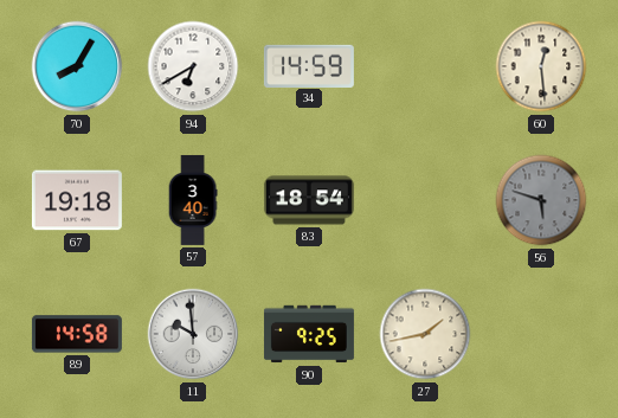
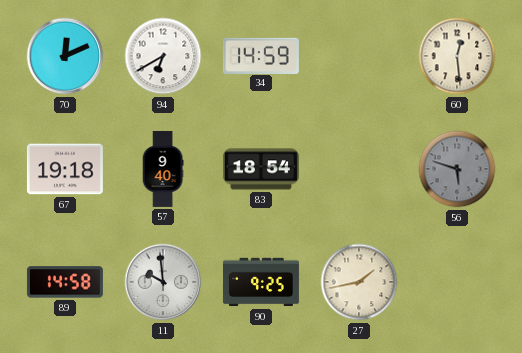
70: 8:05 -> 12:11
57: 3:40 -> 9:40
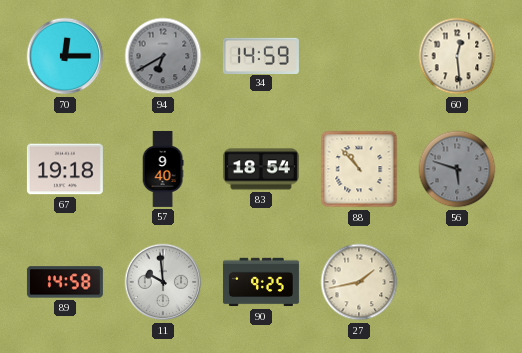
70: 12:11 -> 12:15
94 dial: white -> grey
88: none -> 10:53
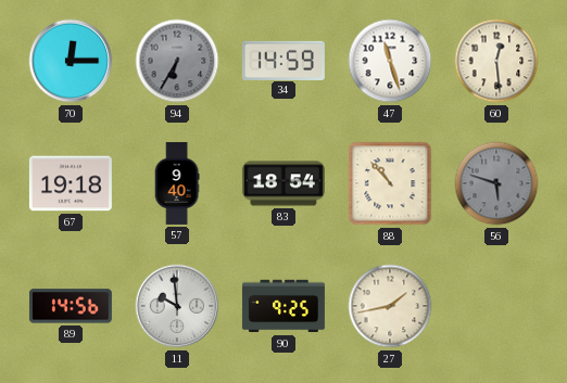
94: 6:40 -> 6:35
47: none -> 11:27
89: 14:58 -> 14:56
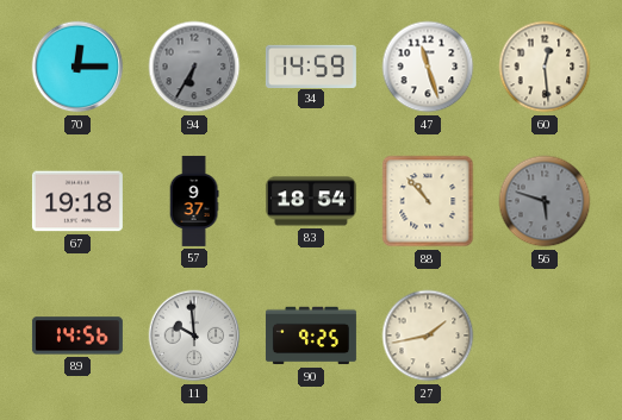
57: 9:40 -> 9:37
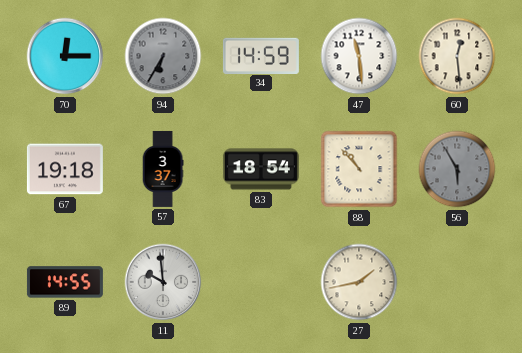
47: 11:27 -> 11:29
57: 9:37 -> 3:37
56: 5:48 -> 5:55
89: 14:56 -> 14:55
90: 9:25 -> none
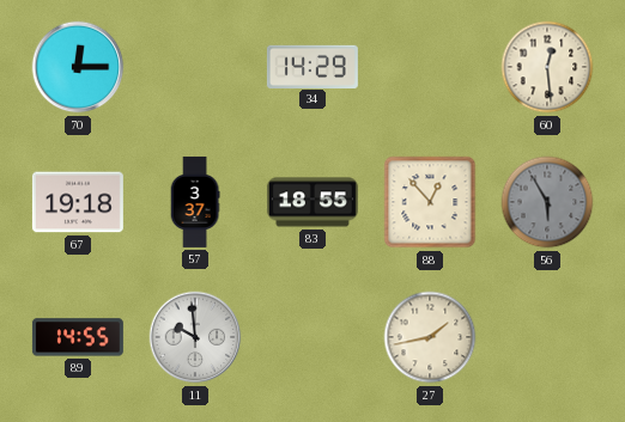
94: 6:35 -> none
34: 14:59 -> 14:29
47: 11:29 -> none
83: 18:54 -> 18:55
88: 10:53 -> 12:53
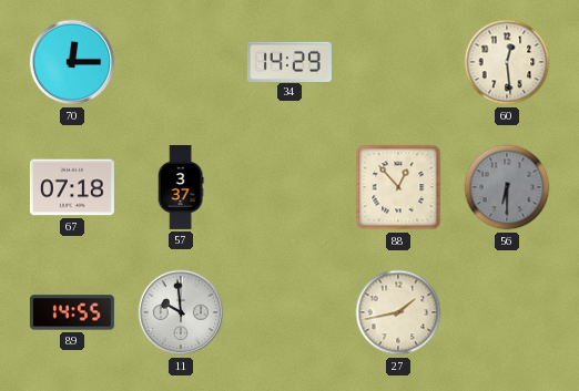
67: 19:18 -> 07:18
83: 18:55 -> none
56: 5:55 -> 6:30
